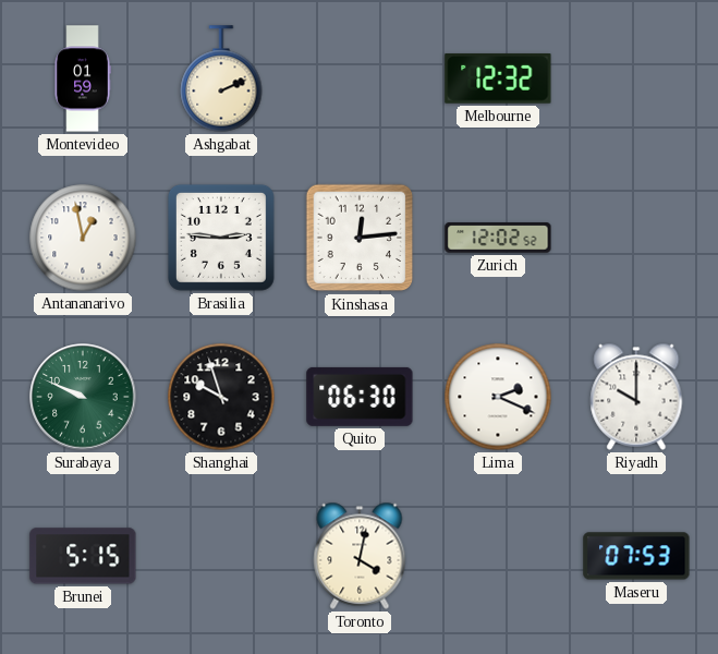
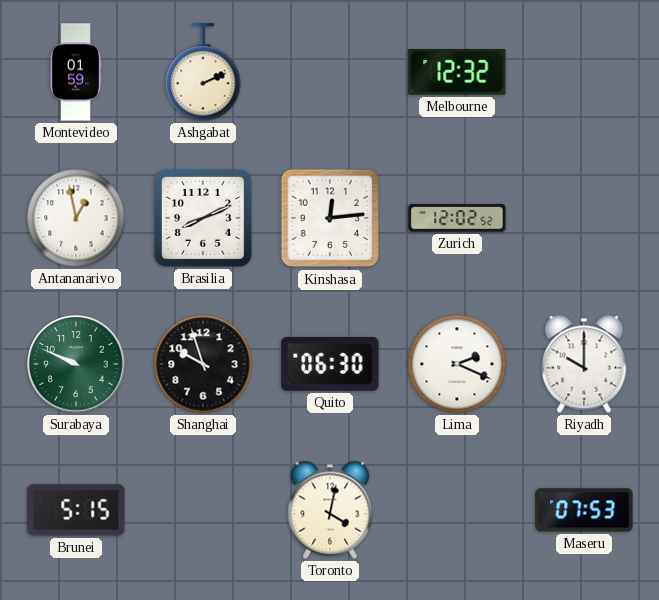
Brasilia: 2:46 -> 8:11
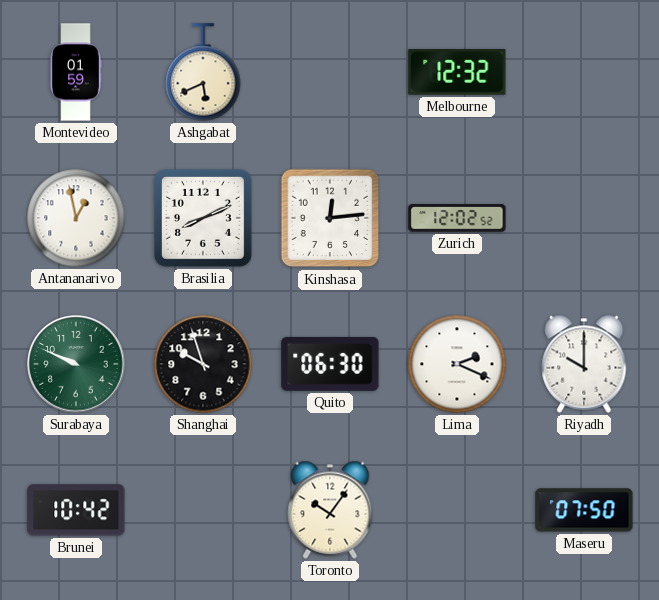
Ashgabat: 2:11 -> 5:41
Brunei: 5:15 -> 10:42
Toronto: 4:02 -> 10:06
Maseru: 07:53 -> 07:50
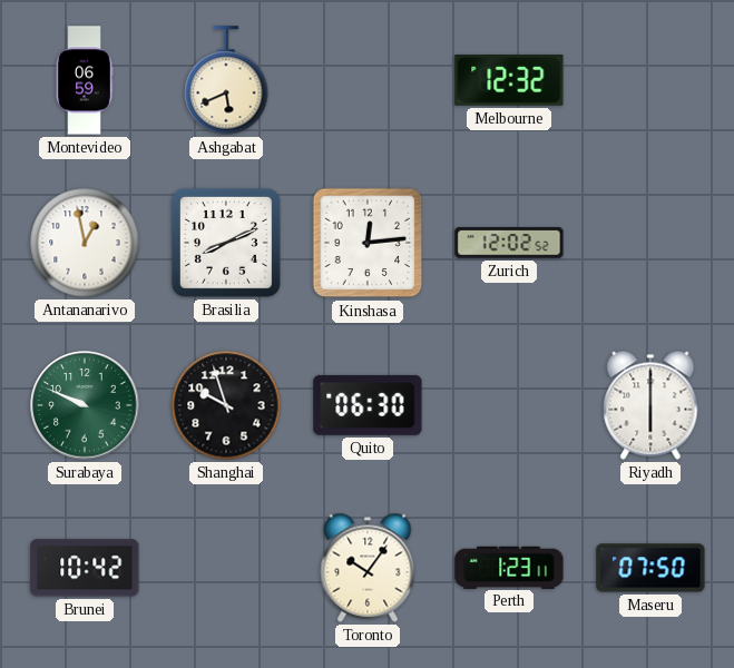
Montevideo: 01:59 -> 06:59
Lima: 2:19 -> none
Riyadh: 10:00 -> 6:00
Perth: none -> 1:23
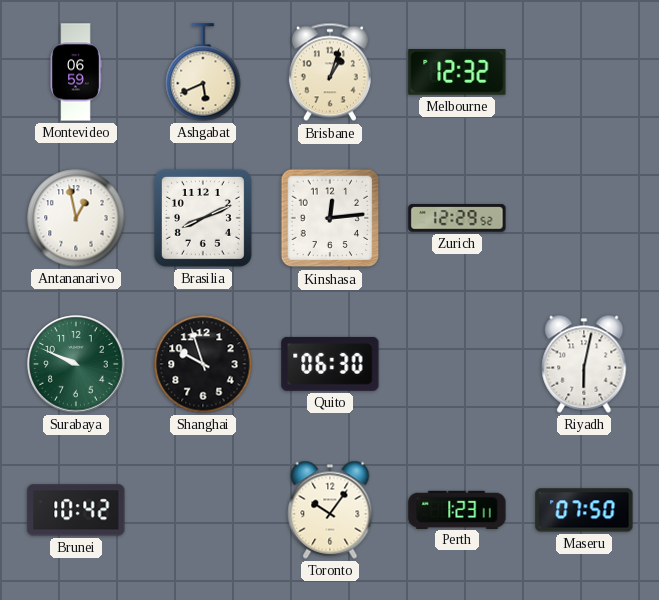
Brisbane: none -> 1:03
Zurich: 12:02 -> 12:29
Riyadh: 6:00 -> 6:02
